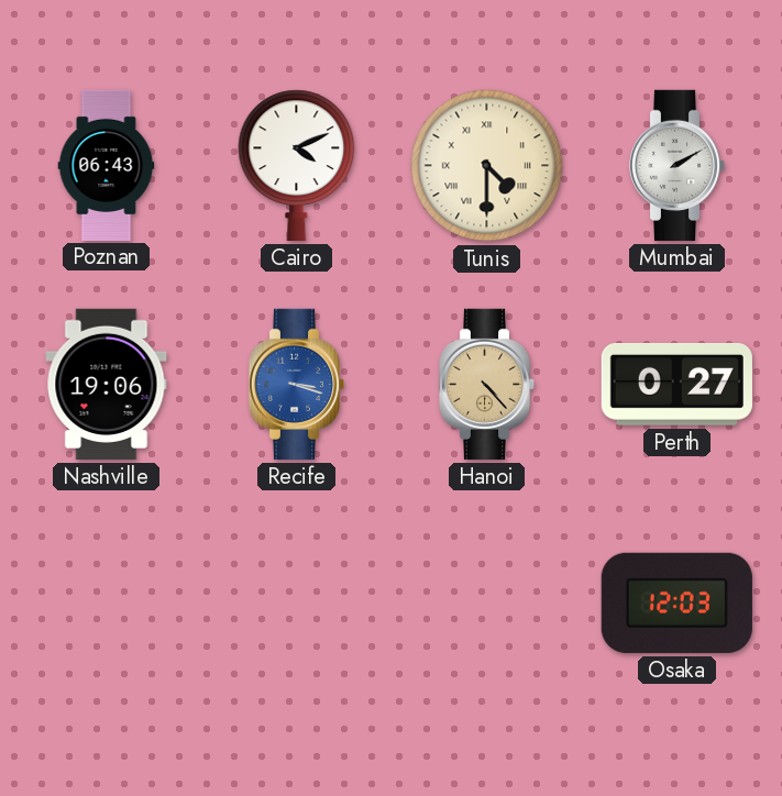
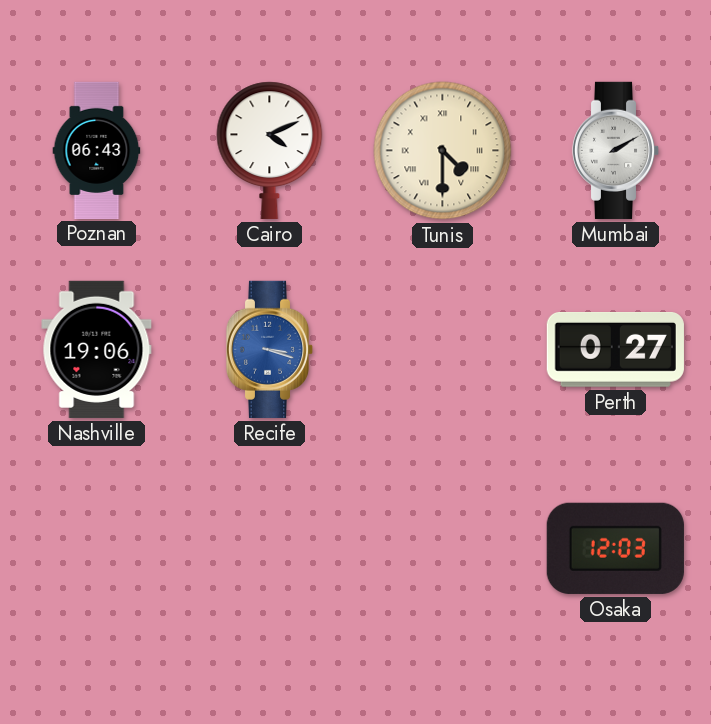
Hanoi: 4:23 -> none
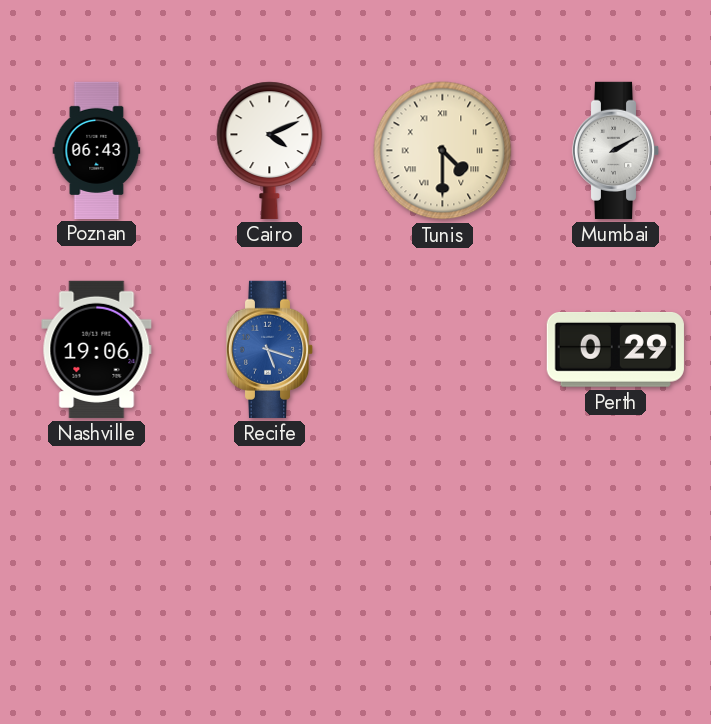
Recife: 3:18 -> 5:18
Perth: 0:27 -> 0:29
Osaka: 12:03 -> none
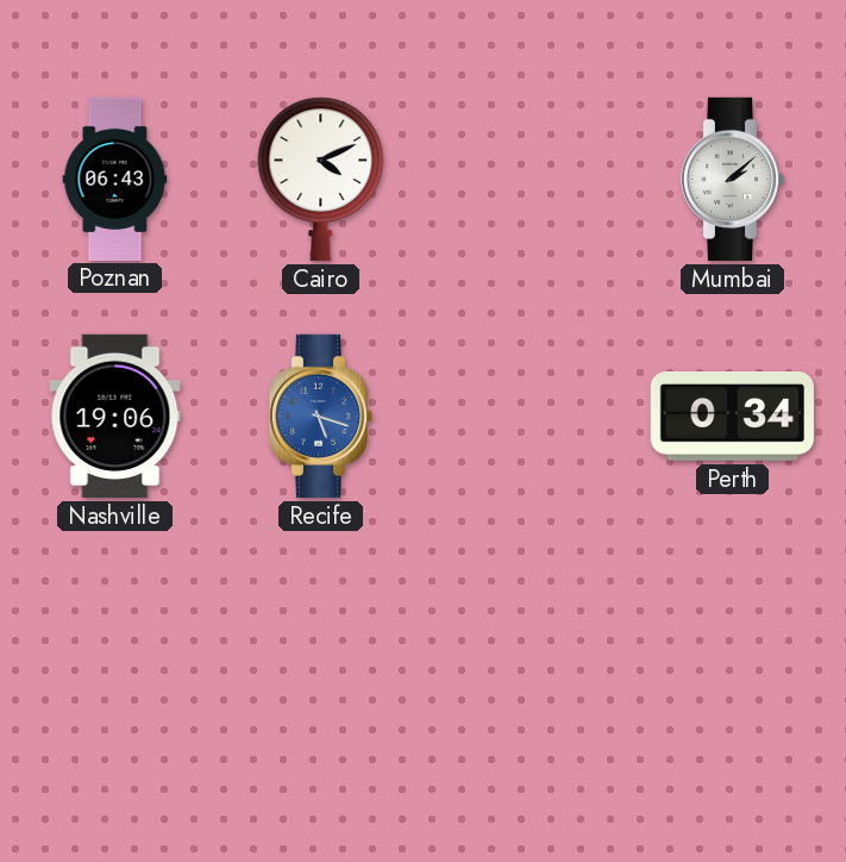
Tunis: 4:30 -> none
Mumbai: 2:10 -> 2:08
Perth: 0:29 -> 0:34
